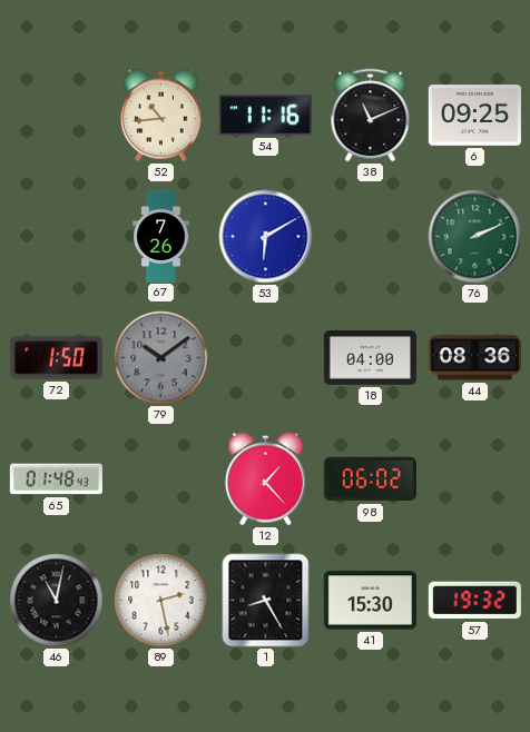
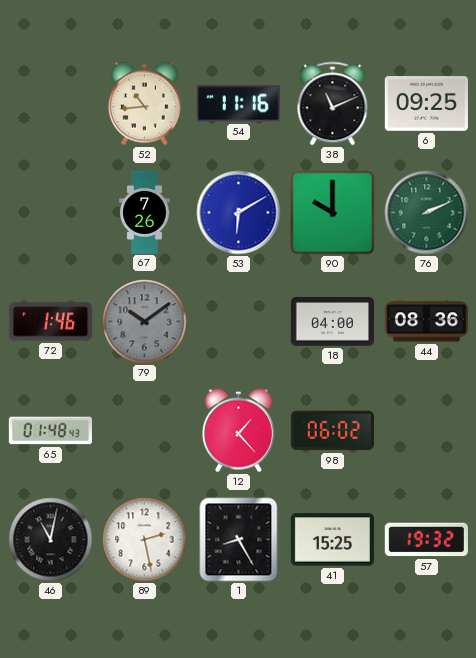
90: none -> 10:00
72: 1:50 -> 1:46
41: 15:30 -> 15:25
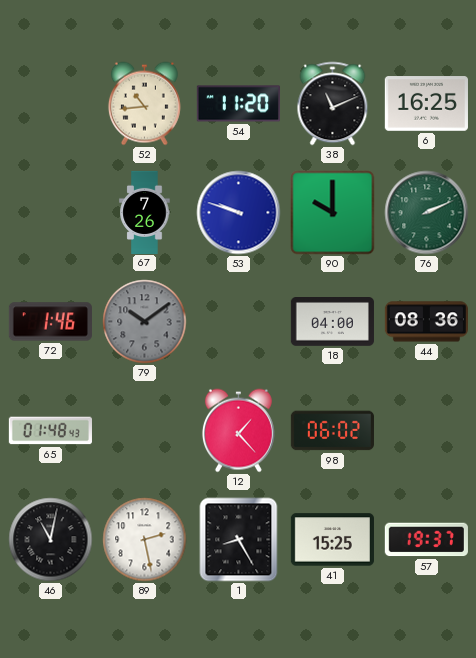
54: 11:16 -> 11:20
6: 09:25 -> 16:25
53: 6:10 -> 9:48
57: 19:32 -> 19:37
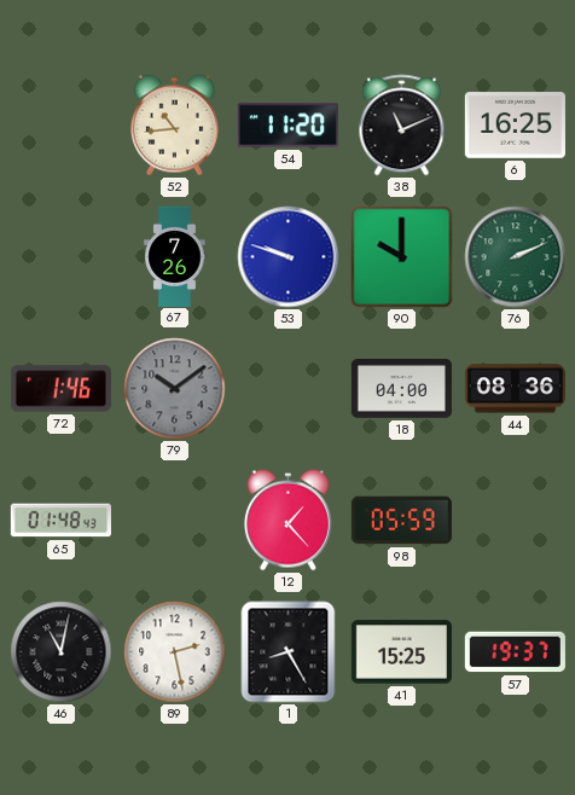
98: 06:02 -> 05:59
